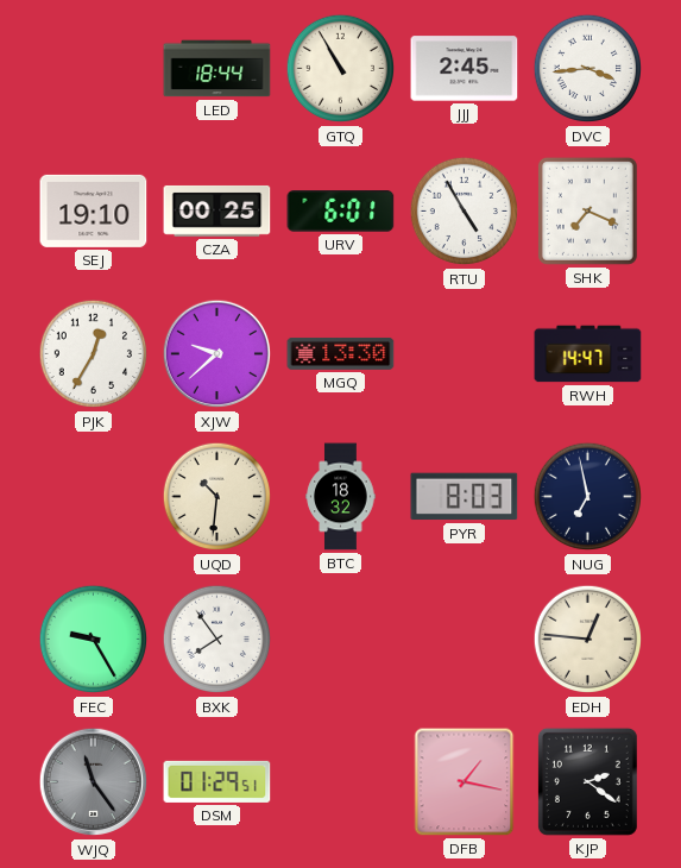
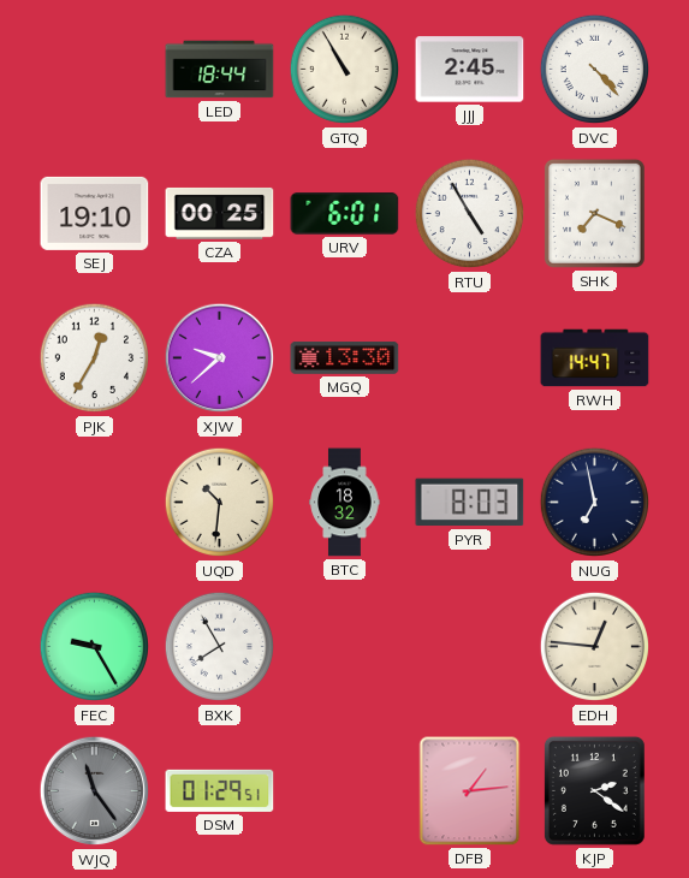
DVC: 3:44 -> 4:23
BXK: 7:54 -> 7:55
DFB: 1:17 -> 1:14
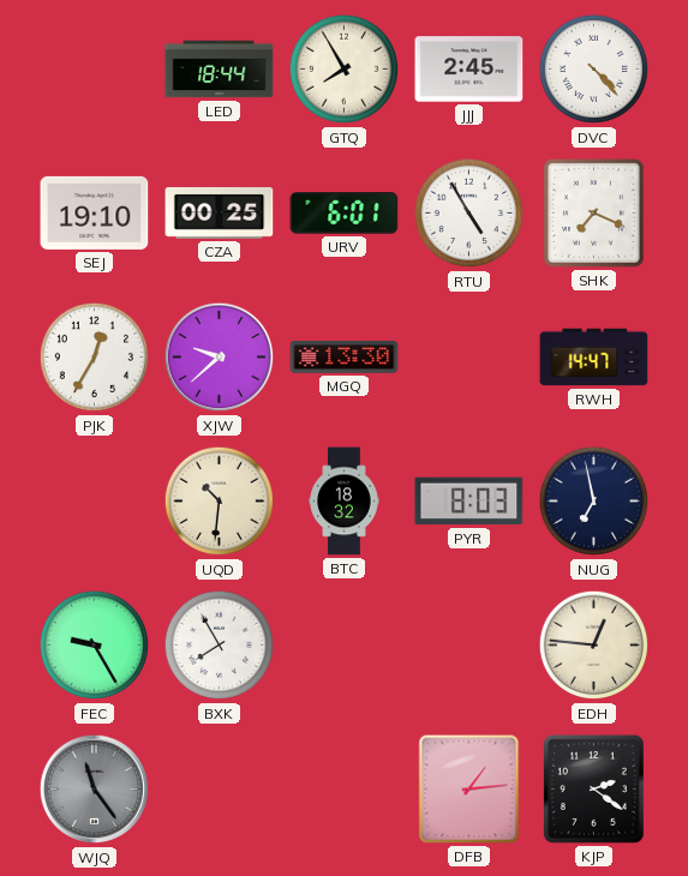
GTQ: 10:55 -> 7:55
DSM: 01:29 -> none
